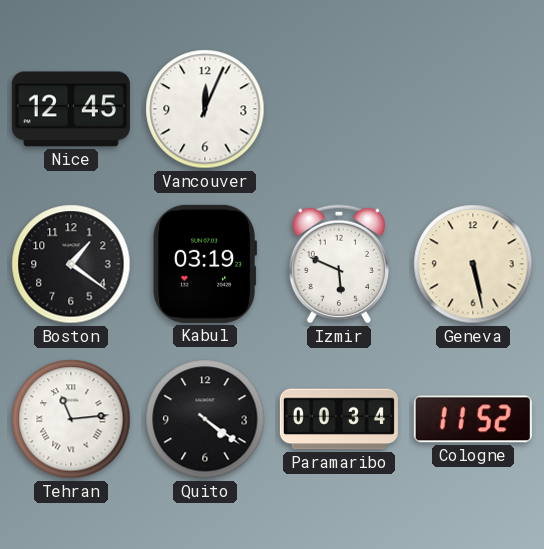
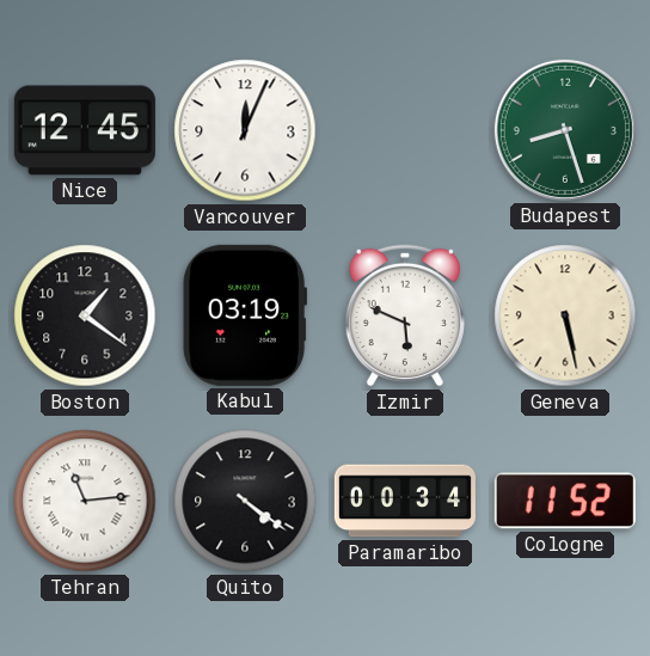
Budapest: none -> 8:27
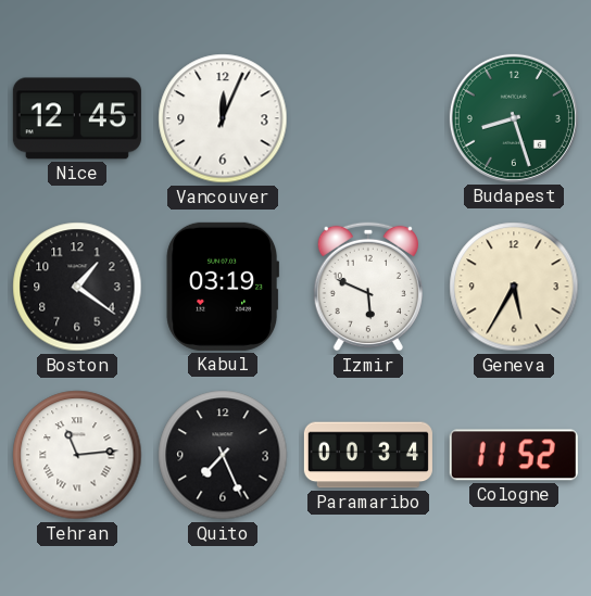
Geneva: 5:28 -> 5:35
Quito: 4:21 -> 7:26
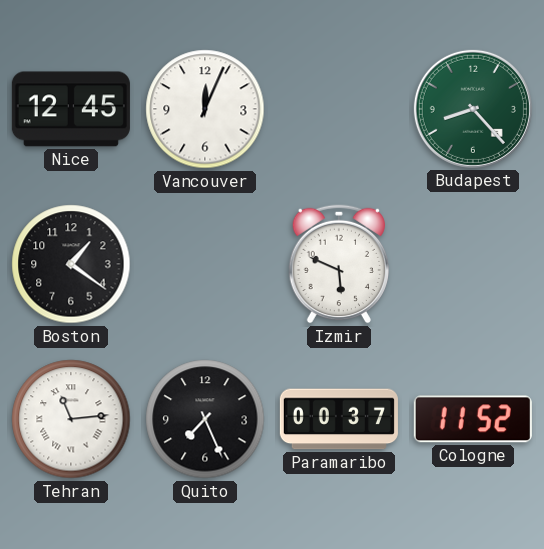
Budapest: 8:27 -> 8:23
Kabul: 03:19 -> none
Geneva: 5:35 -> none
Paramaribo: 00:34 -> 00:37
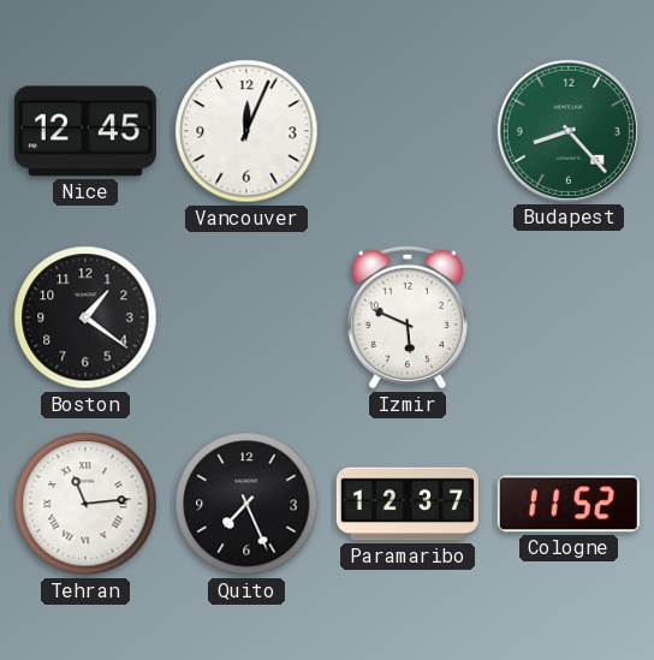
Paramaribo: 00:37 -> 12:37
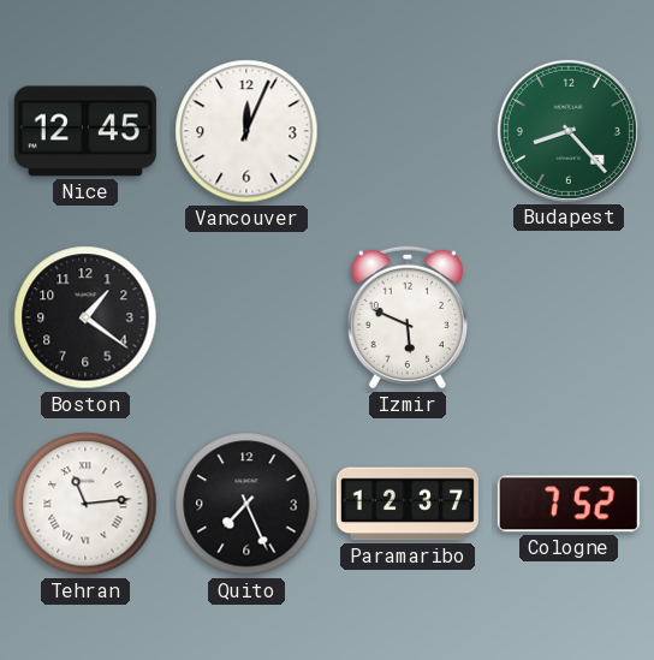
Cologne: 11:52 -> 7:52
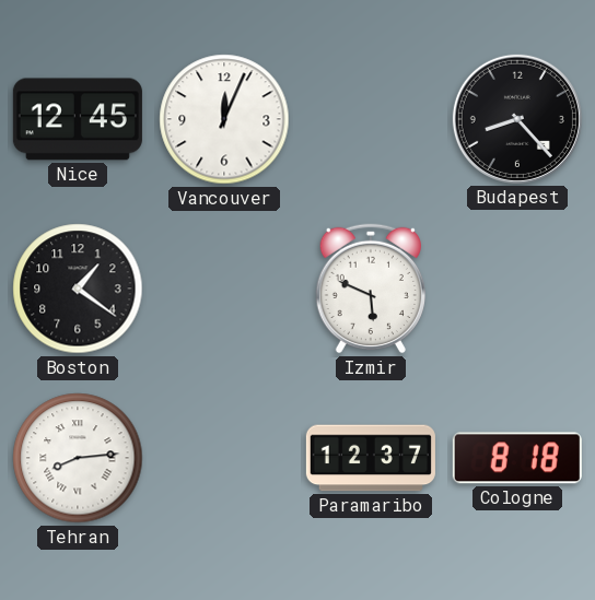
Budapest dial: green -> black
Tehran: 11:14 -> 8:14
Quito: 7:26 -> none
Cologne: 7:52 -> 8:18
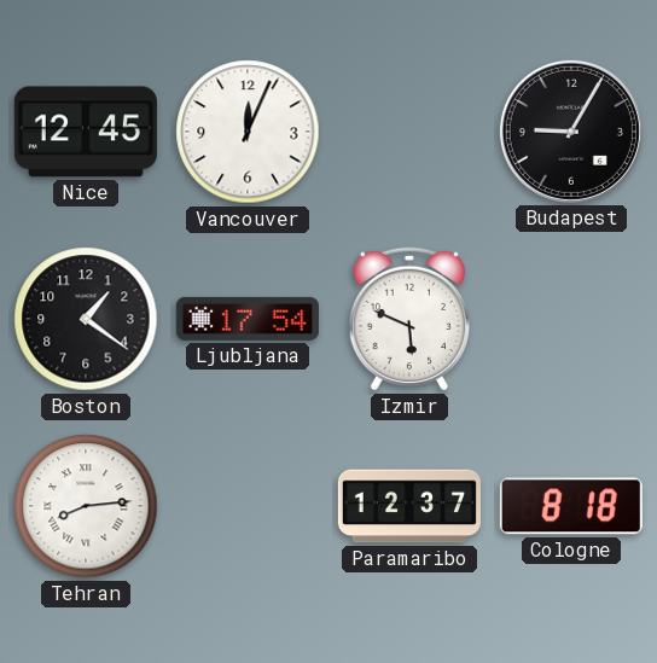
Budapest: 8:23 -> 9:05
Ljubljana: none -> 17:54
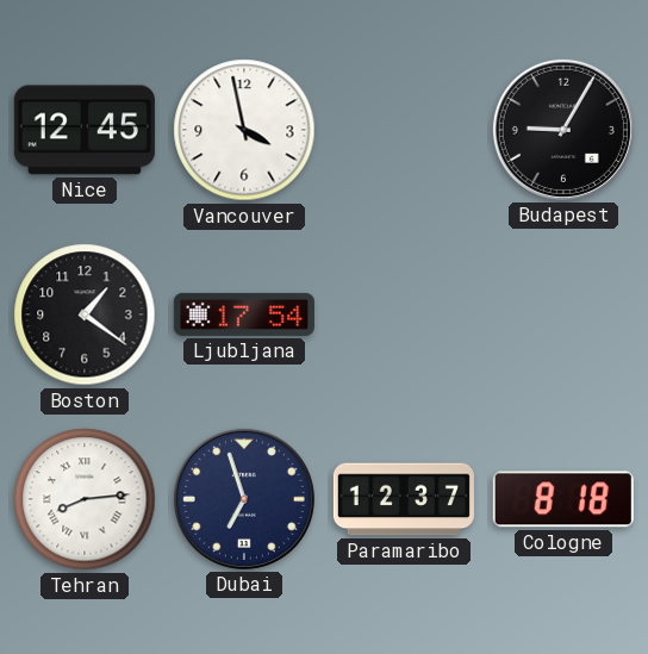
Vancouver: 12:04 -> 3:58
Izmir: 5:49 -> none
Dubai: none -> 6:57
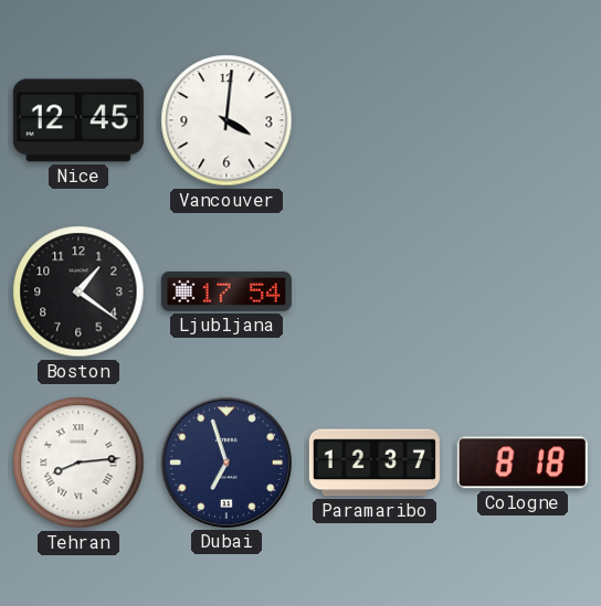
Vancouver: 3:58 -> 4:01
Budapest: 9:05 -> none
